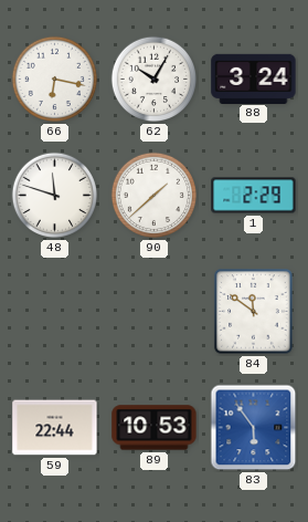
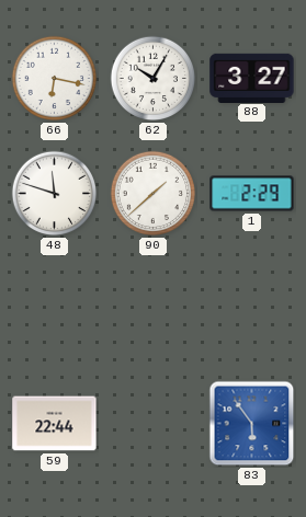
88: 3:24 -> 3:27
84: 11:51 -> none
89: 10:53 -> none
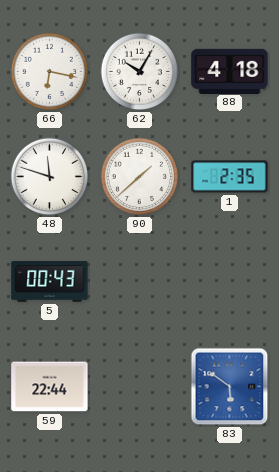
88: 3:27 -> 4:18
1: 2:29 -> 2:35
5: none -> 00:43
83: 5:54 -> 5:51
